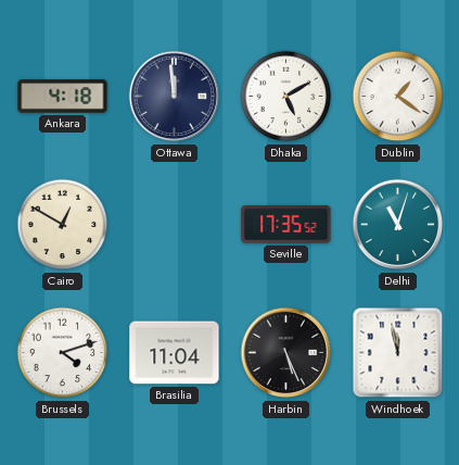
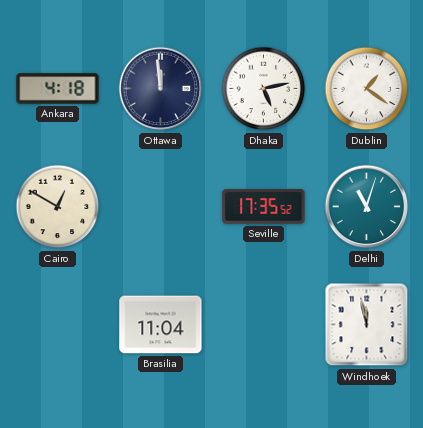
Dhaka: 5:10 -> 5:13
Brussels: 4:12 -> none
Harbin: 5:26 -> none
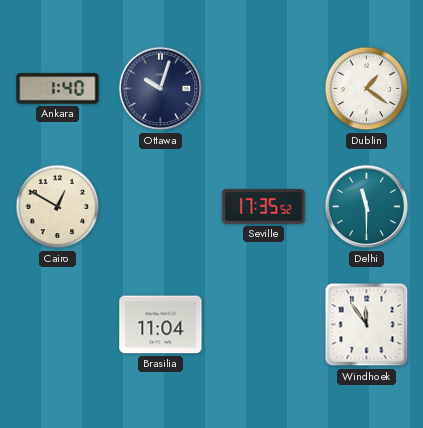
Ankara: 4:18 -> 1:40
Ottawa: 11:59 -> 10:03
Dhaka: 5:13 -> none
Delhi: 11:03 -> 11:30
Windhoek: 11:58 -> 11:54
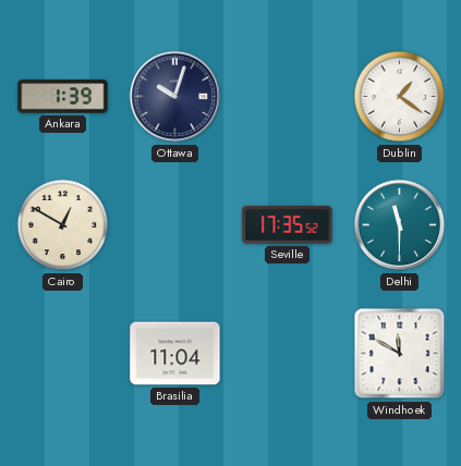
Ankara: 1:40 -> 1:39
Windhoek: 11:54 -> 11:50
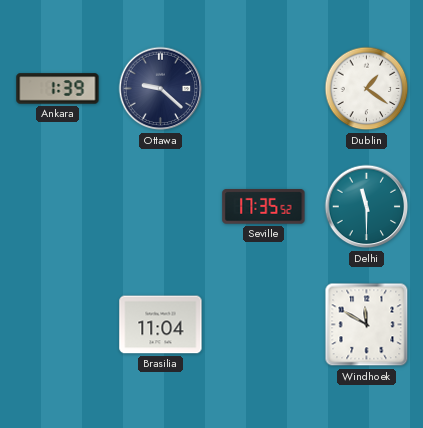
Ottawa: 10:03 -> 9:22
Cairo: 12:50 -> none
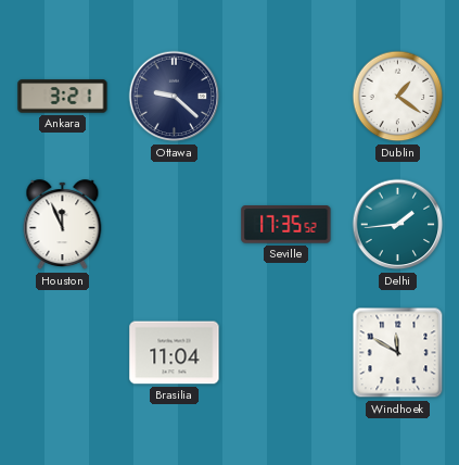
Ankara: 1:39 -> 3:21
Houston: none -> 11:56
Delhi: 11:30 -> 1:44
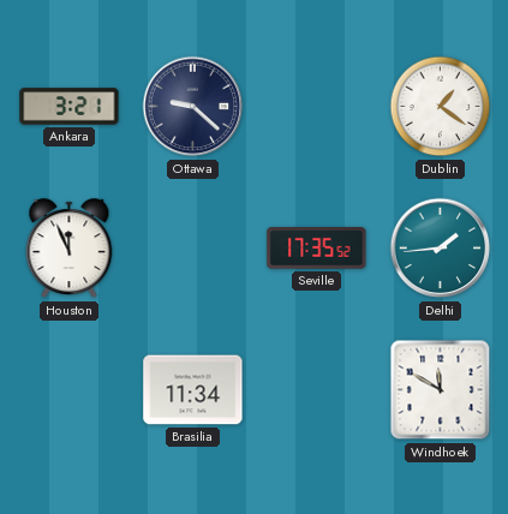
Brasilia: 11:04 -> 11:34
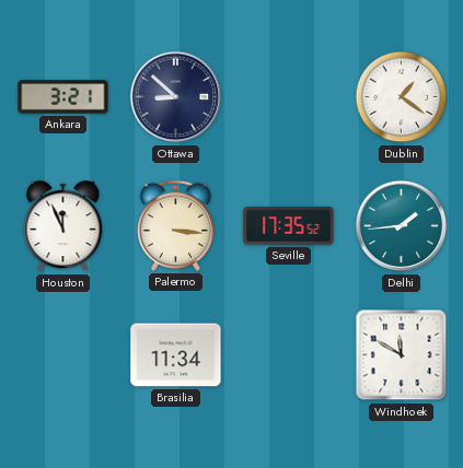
Ottawa: 9:22 -> 8:52
Palermo: none -> 3:16
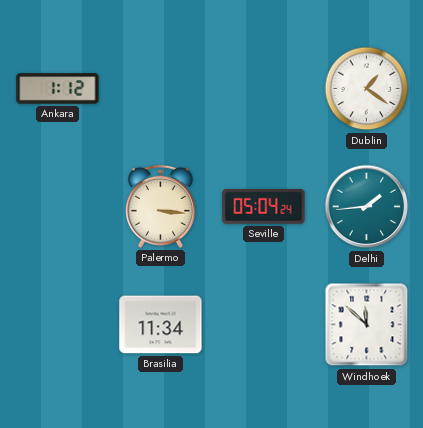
Ankara: 3:21 -> 1:12
Ottawa: 8:52 -> none
Houston: 11:56 -> none
Seville: 17:35 -> 05:04
Windhoek: 11:50 -> 11:52
